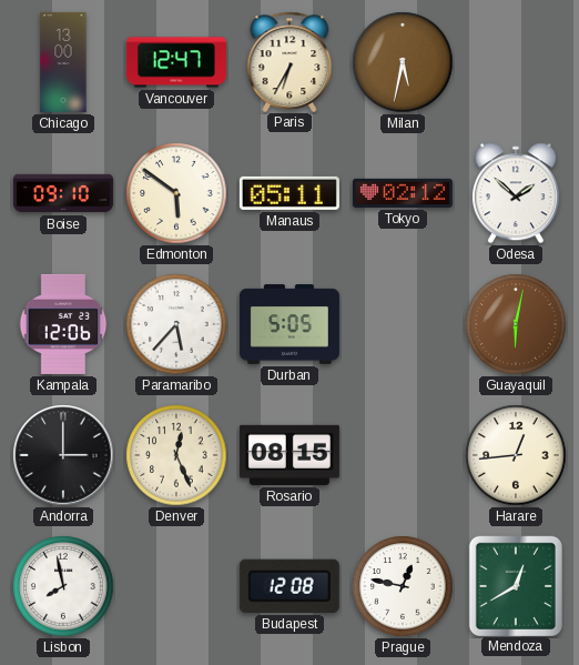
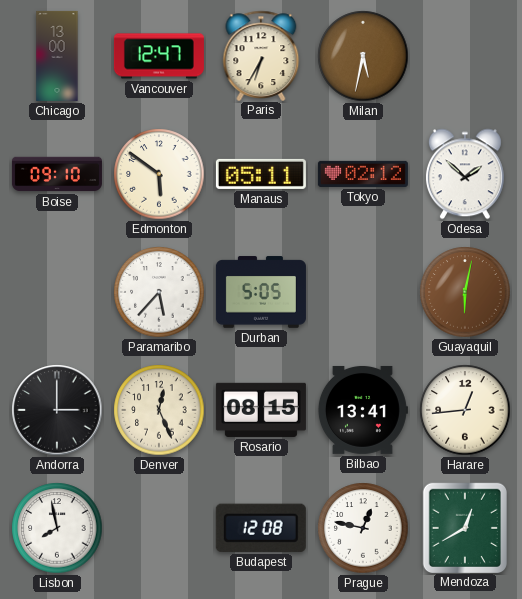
Kampala: 12:06 -> none
Bilbao: none -> 13:41
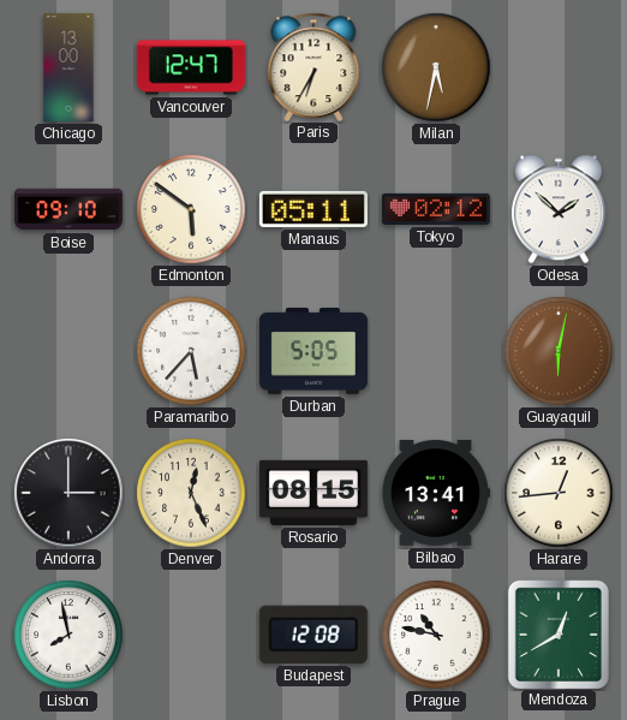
Prague: 12:47 -> 10:47
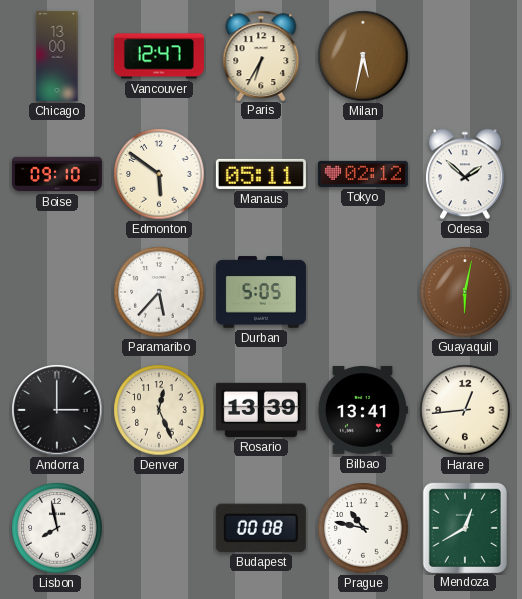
Rosario: 08:15 -> 13:39
Budapest: 12:08 -> 00:08
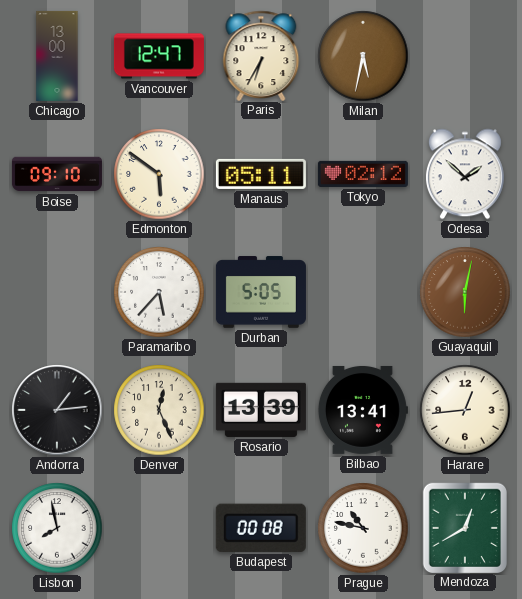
Andorra: 3:00 -> 1:14
